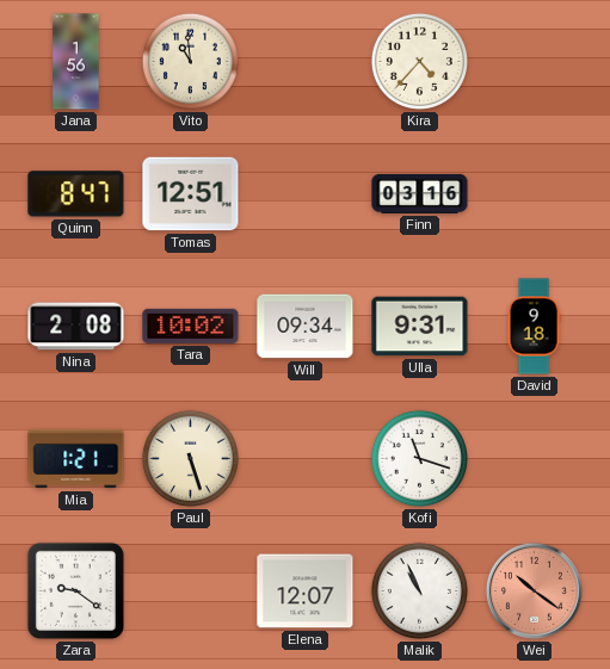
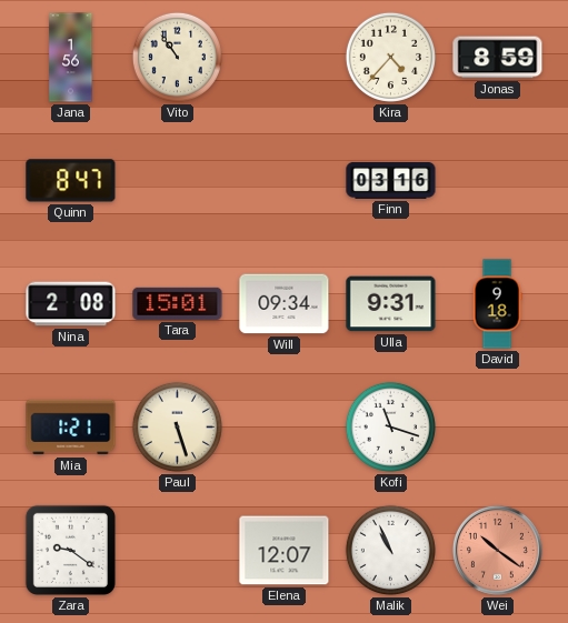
Vito: 10:59 -> 10:54
Jonas: none -> 8:59
Tomas: 12:51 -> none
Tara: 10:02 -> 15:01
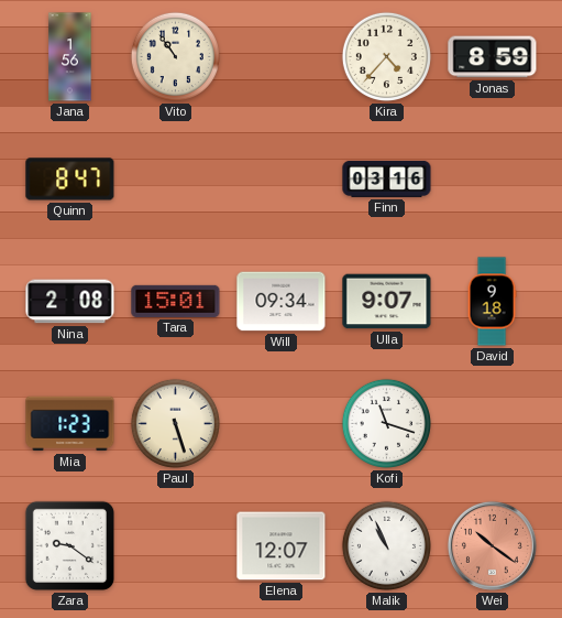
Ulla: 9:31 -> 9:07
Mia: 1:21 -> 1:23
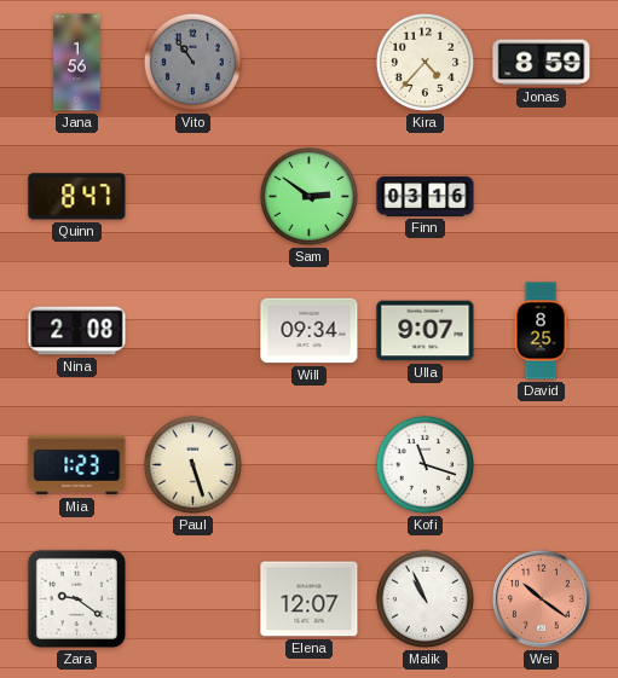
Vito dial: cream -> grey
Sam: none -> 2:51
Tara: 15:01 -> none
David: 9:18 -> 8:25
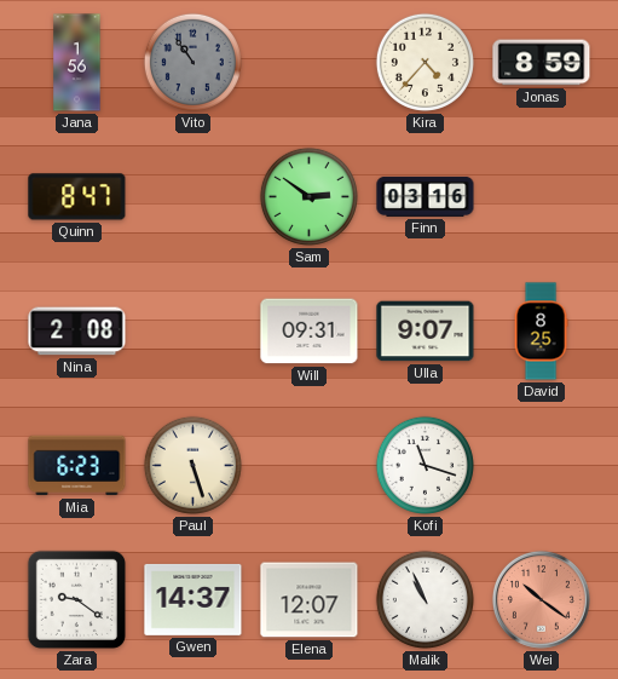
Will: 09:34 -> 09:31
Mia: 1:23 -> 6:23
Gwen: none -> 14:37
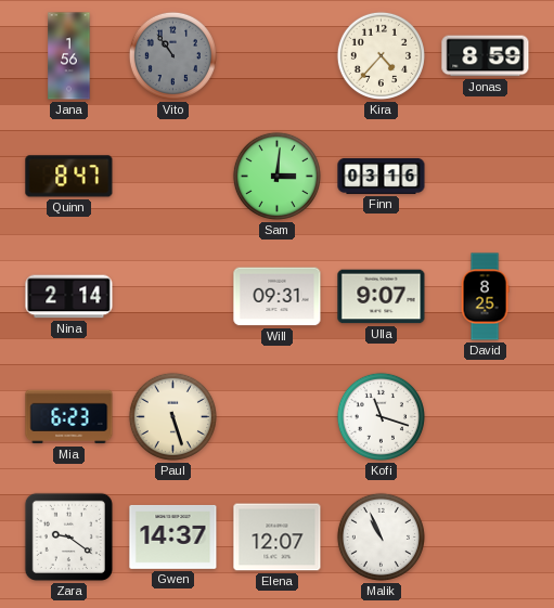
Sam: 2:51 -> 3:01
Nina: 2:08 -> 2:14
Wei: 10:21 -> none
